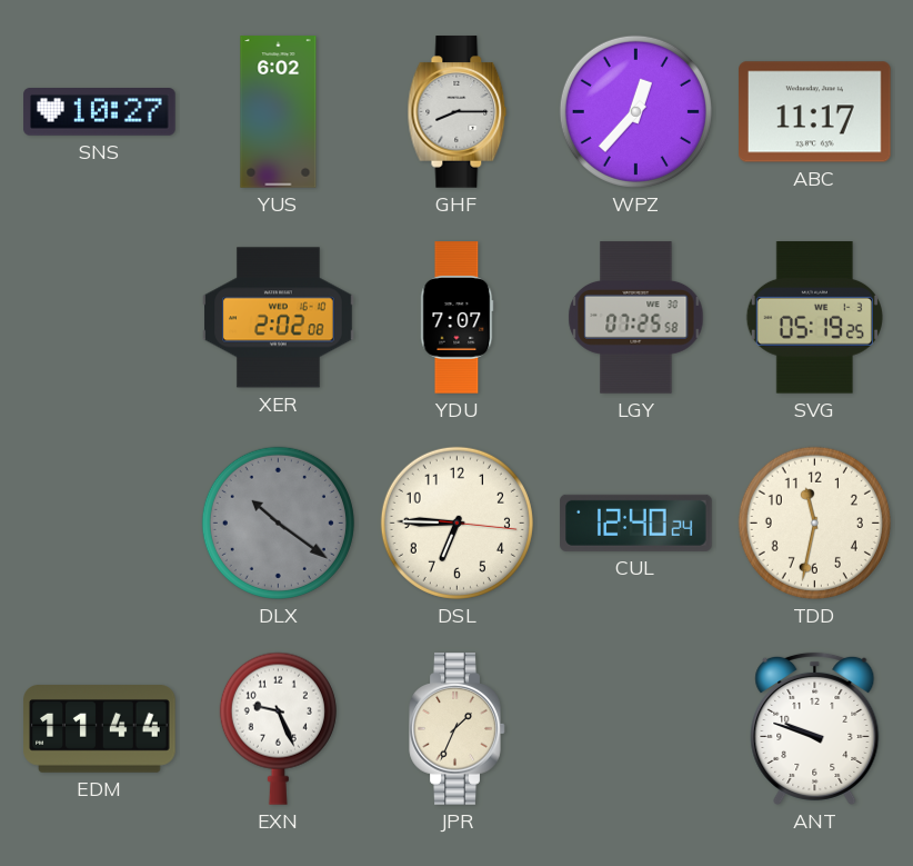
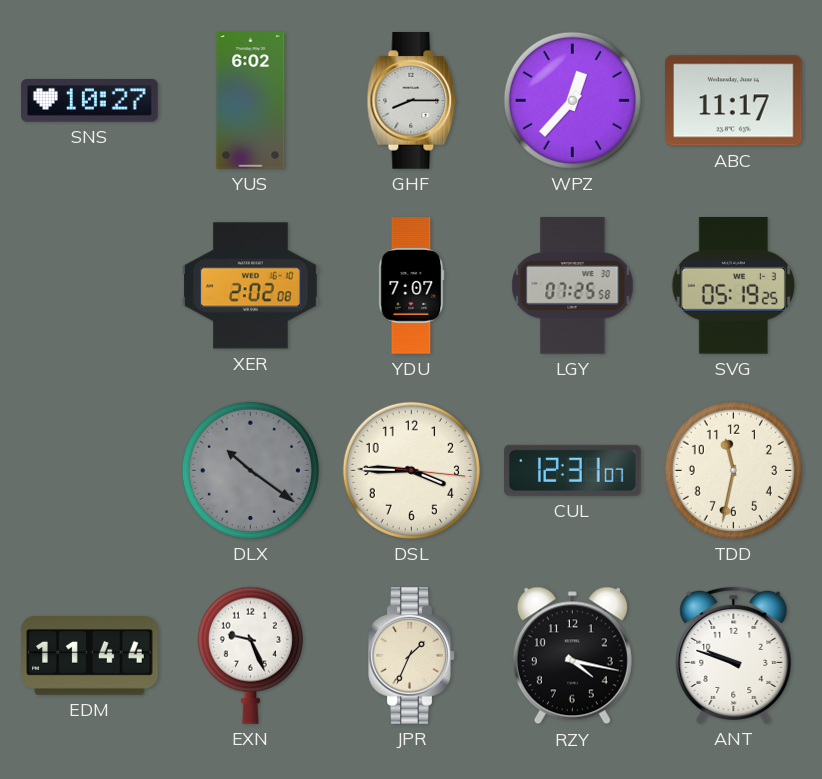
DSL: 6:45 -> 3:45
CUL: 12:40 -> 12:31
RZY: none -> 4:17
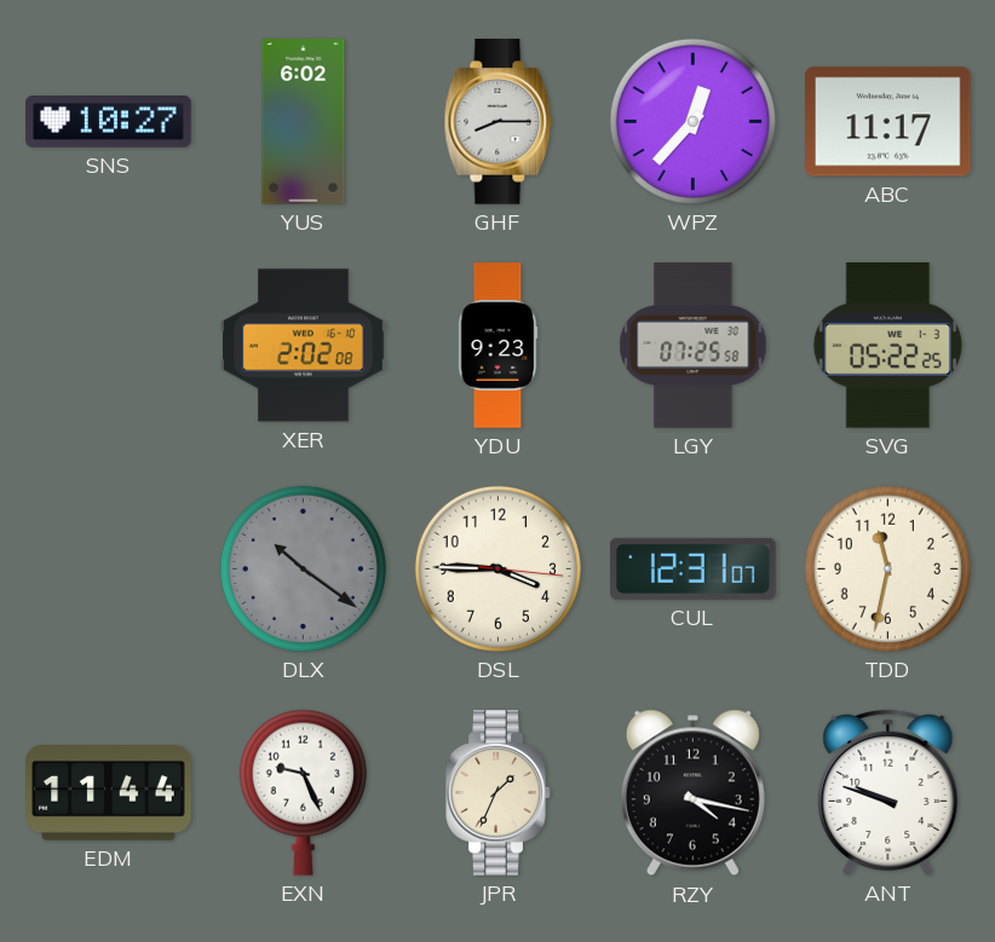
YDU: 7:07 -> 9:23
SVG: 05:19 -> 05:22
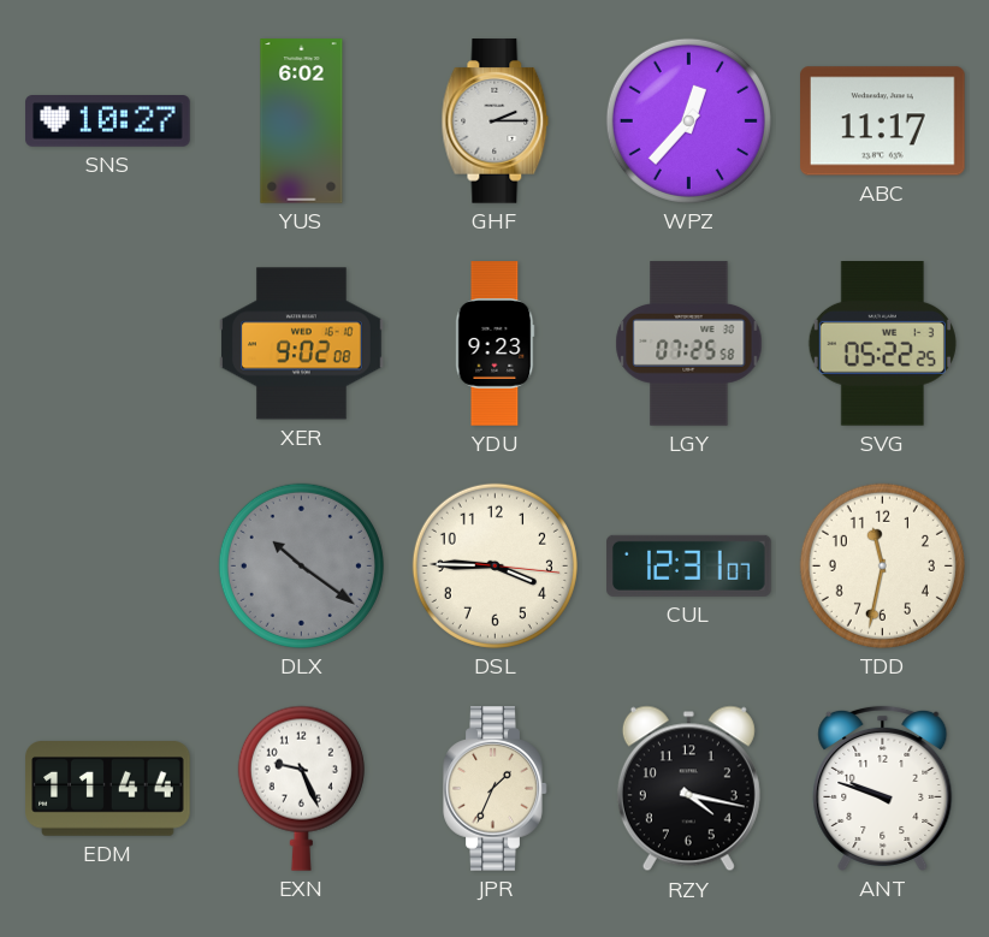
GHF: 8:15 -> 2:15
XER: 2:02 -> 9:02
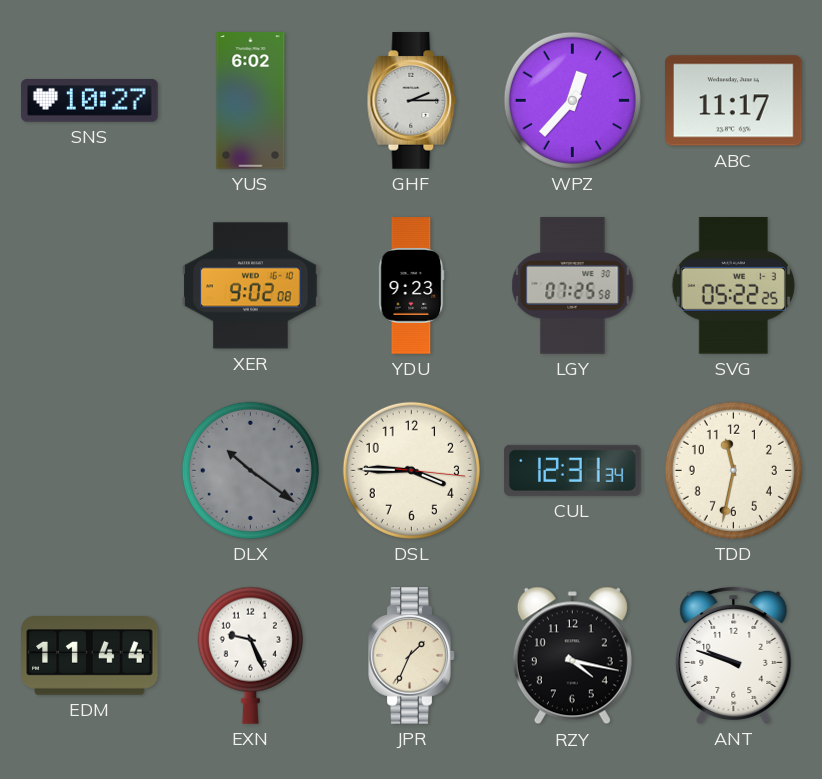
CUL: 12:31:07 -> 12:31:34
